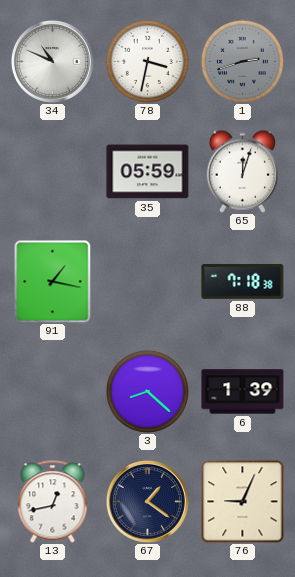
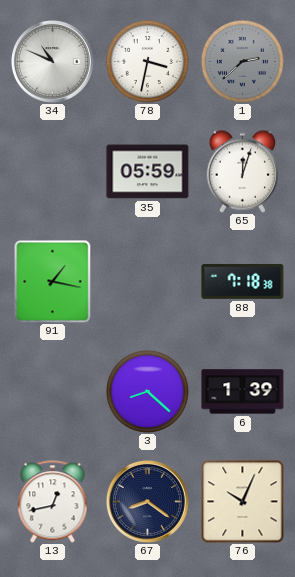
1: 2:42 -> 2:38
67: 1:21 -> 8:21
76: 9:04 -> 10:04
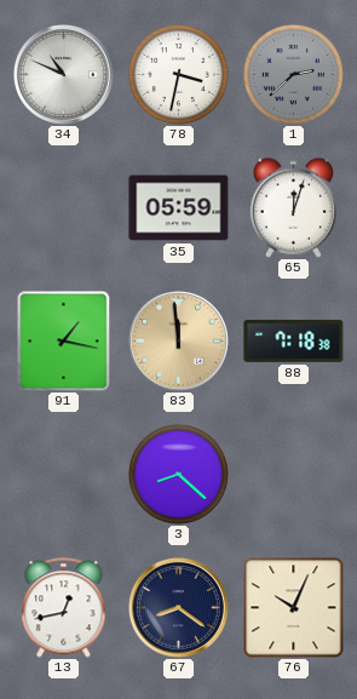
83: none -> 11:59
6: 1:39 -> none
